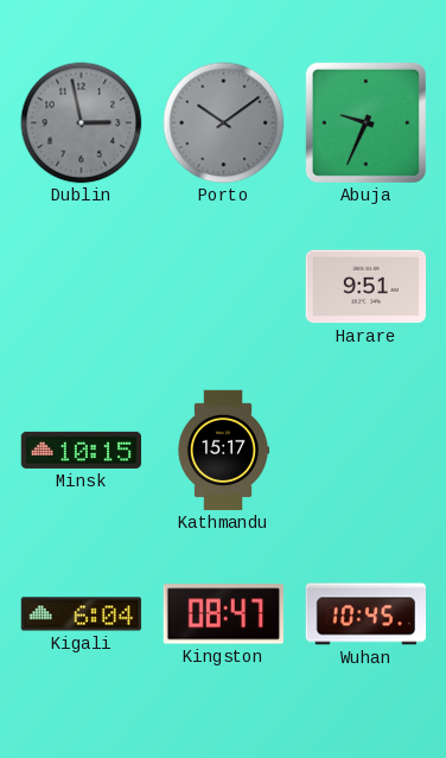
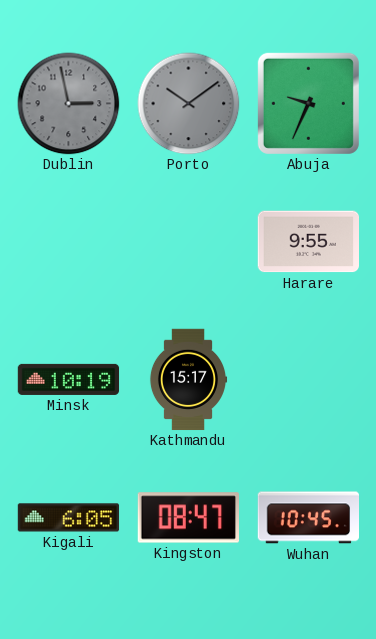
Harare: 9:51 -> 9:55
Minsk: 10:15 -> 10:19
Kigali: 6:04 -> 6:05
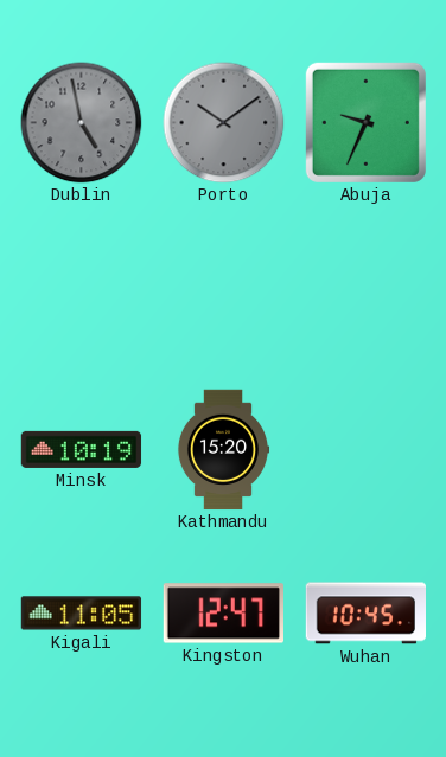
Dublin: 2:58 -> 4:58
Harare: 9:55 -> none
Kathmandu: 15:17 -> 15:20
Kigali: 6:05 -> 11:05
Kingston: 08:47 -> 12:47
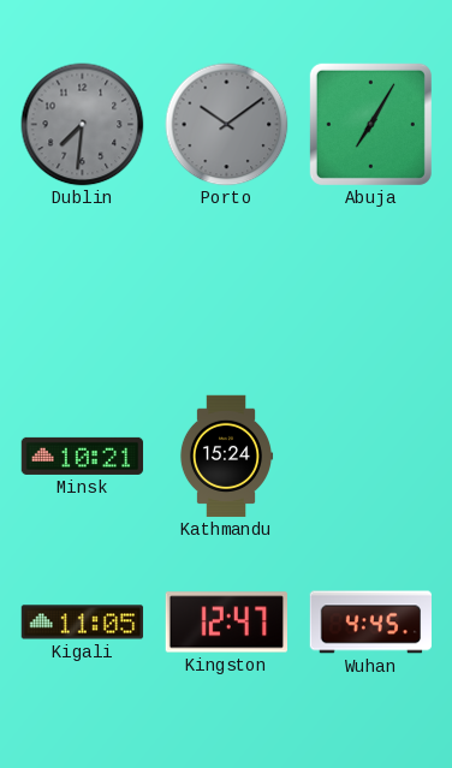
Dublin: 4:58 -> 7:31
Abuja: 9:34 -> 7:05
Minsk: 10:19 -> 10:21
Kathmandu: 15:20 -> 15:24
Wuhan: 10:45 -> 4:45
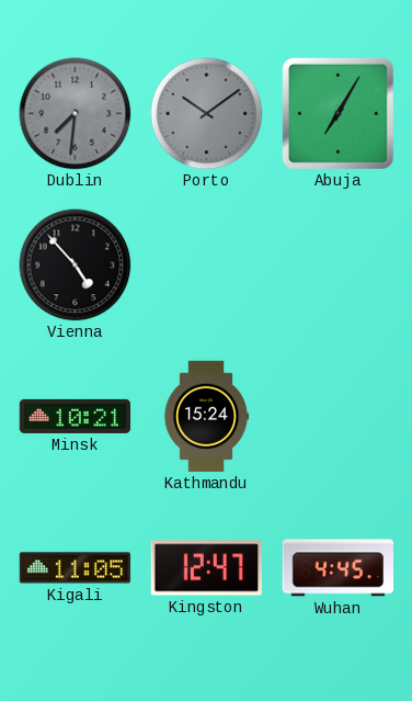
Vienna: none -> 4:53
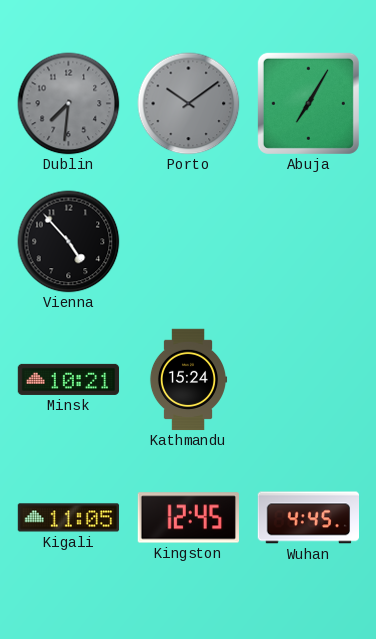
Kingston: 12:47 -> 12:45
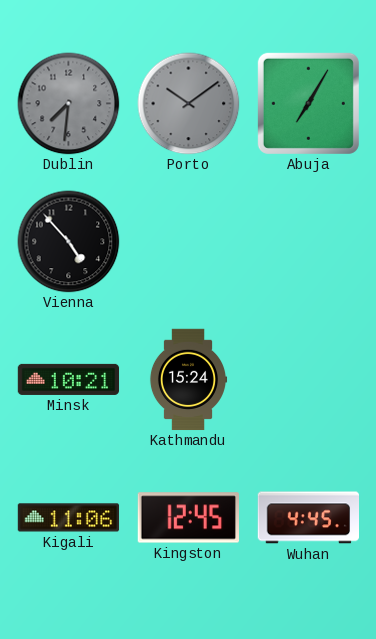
Kigali: 11:05 -> 11:06
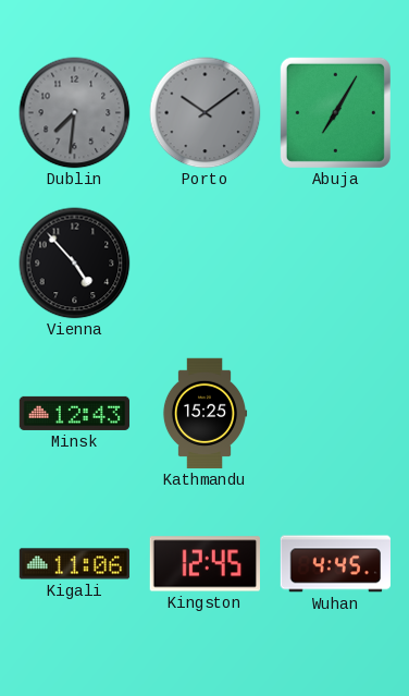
Minsk: 10:21 -> 12:43
Kathmandu: 15:24 -> 15:25
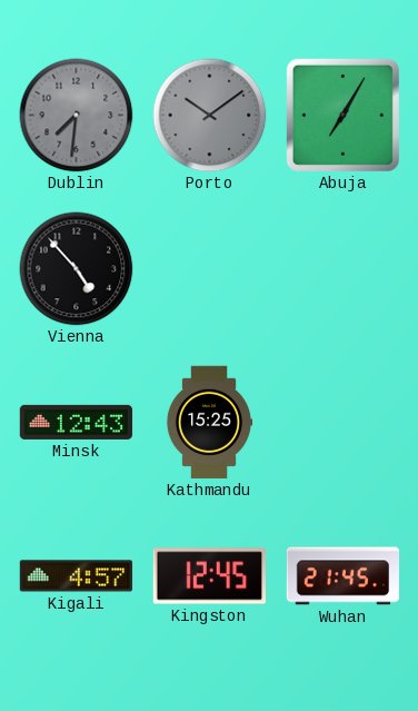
Kigali: 11:06 -> 4:57
Wuhan: 4:45 -> 21:45
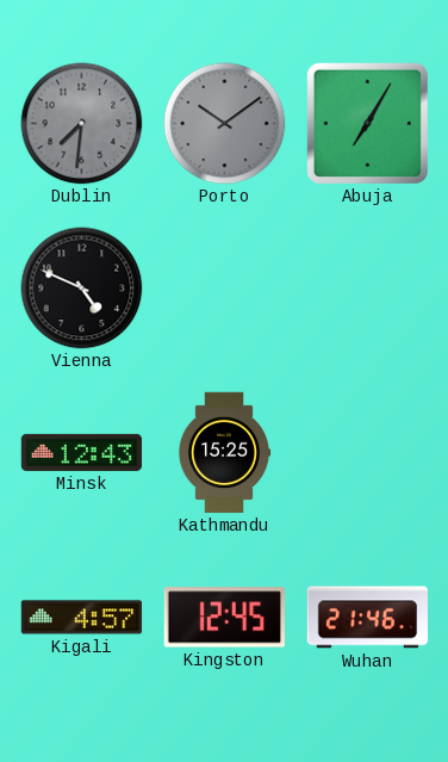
Vienna: 4:53 -> 4:49
Wuhan: 21:45 -> 21:46
